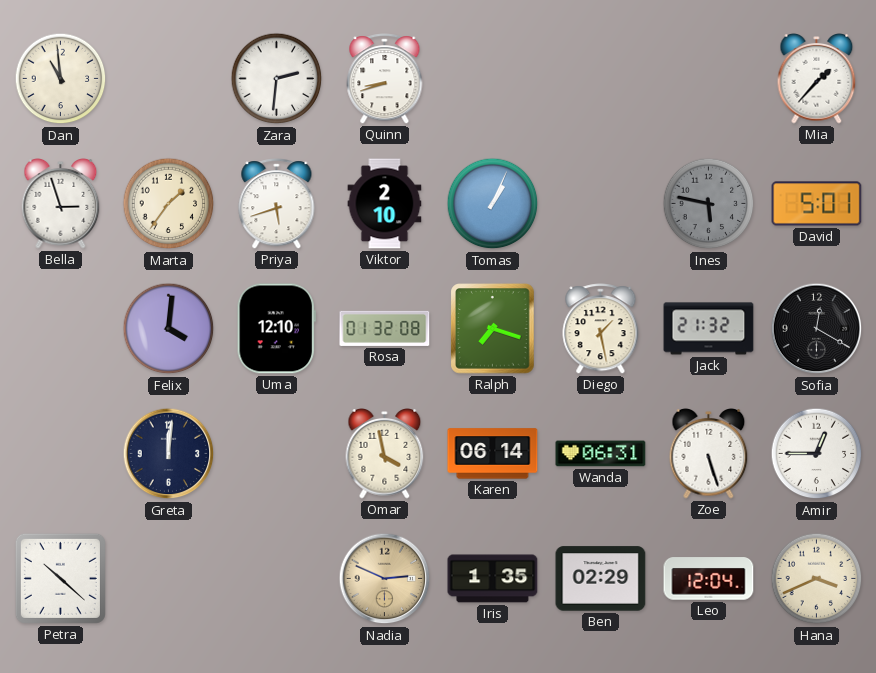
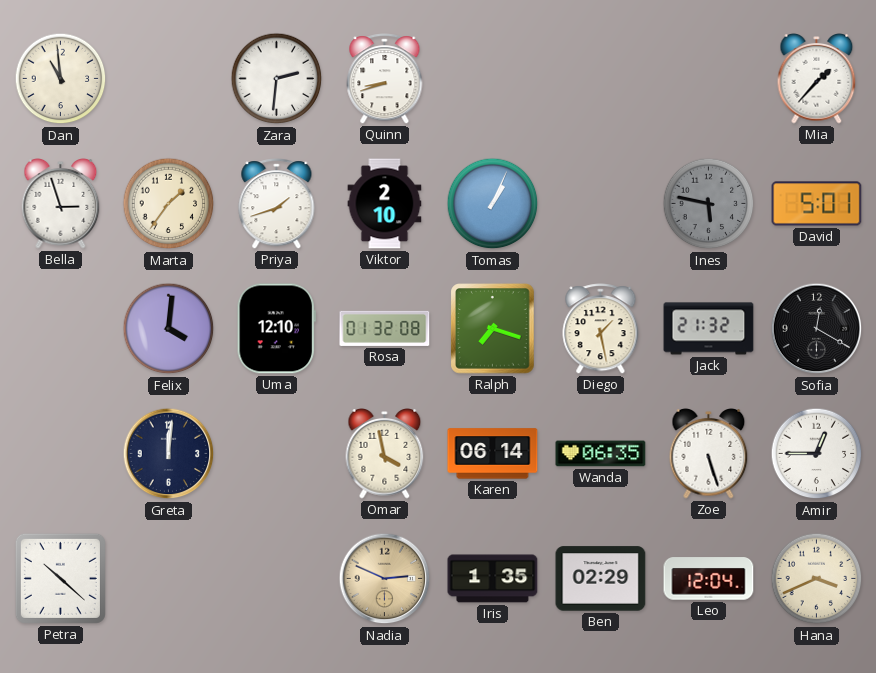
Priya: 5:42 -> 1:42
Wanda: 06:31 -> 06:35
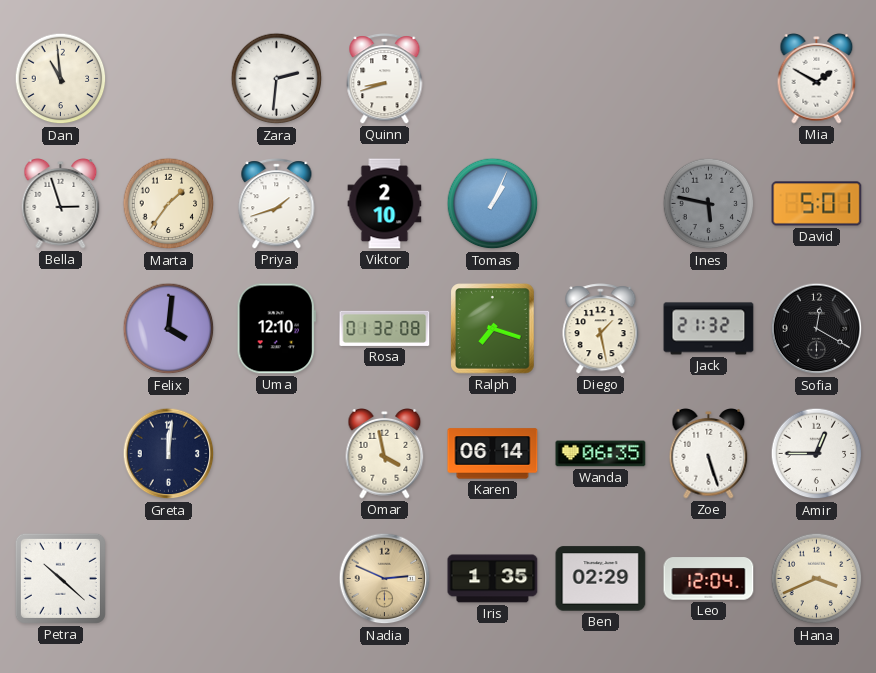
Mia: 1:37 -> 1:50
